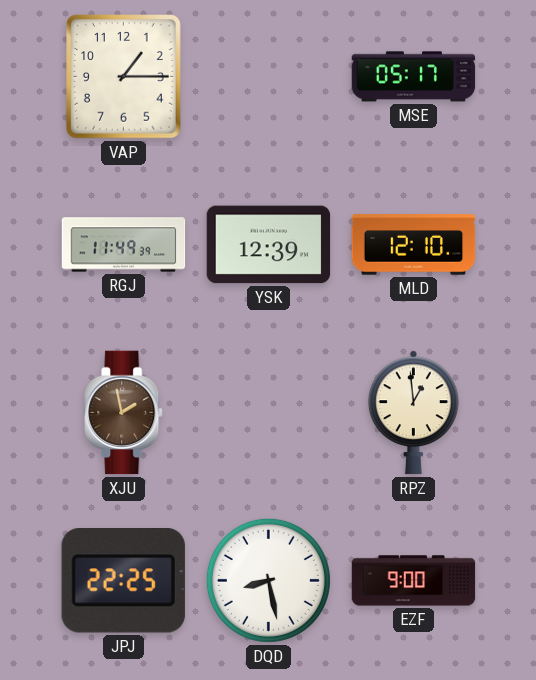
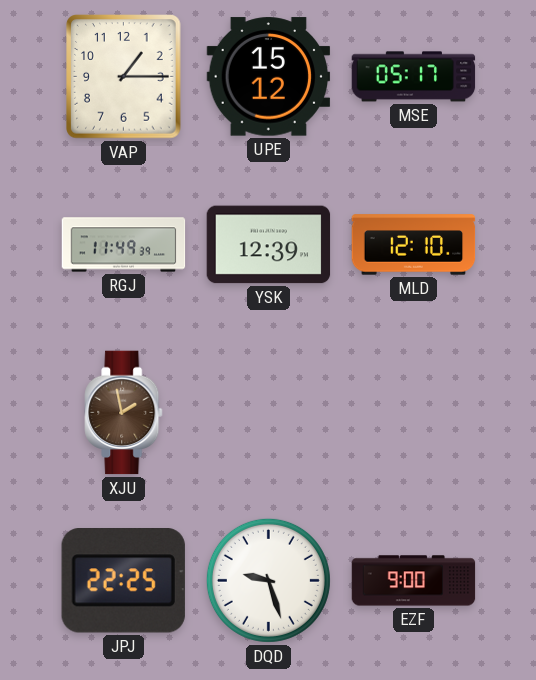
UPE: none -> 15:12
RPZ: 12:59 -> none
DQD: 8:28 -> 9:27
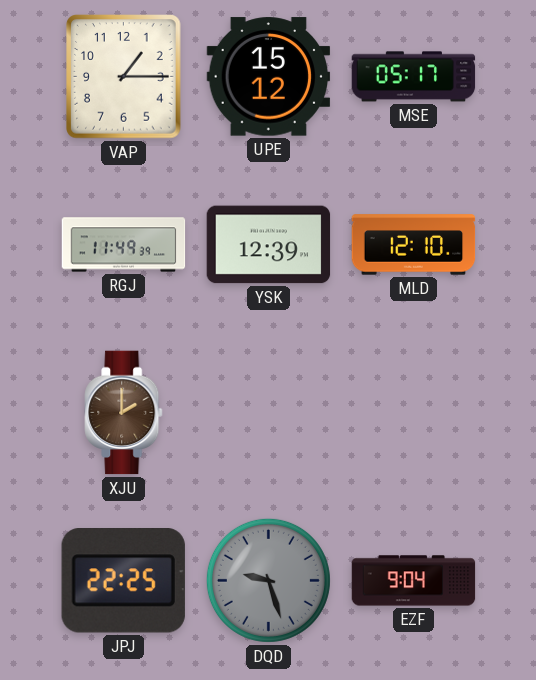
XJU: 1:58 -> 2:00
DQD dial: white -> grey
EZF: 9:00 -> 9:04
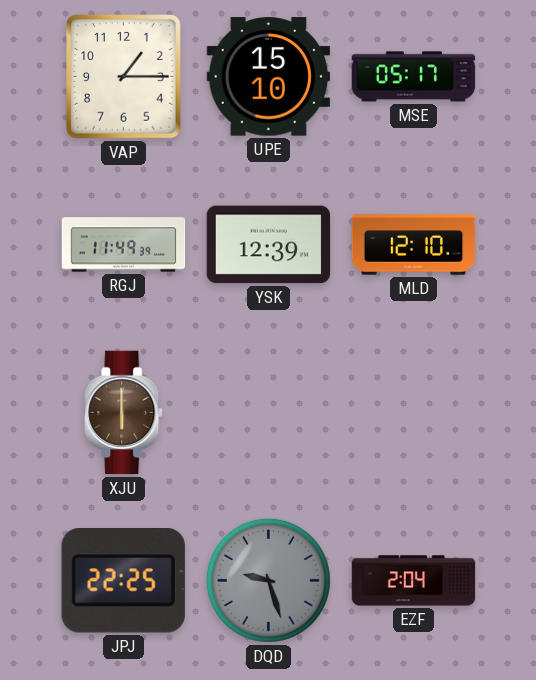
UPE: 15:12 -> 15:10
XJU: 2:00 -> 6:00
EZF: 9:04 -> 2:04
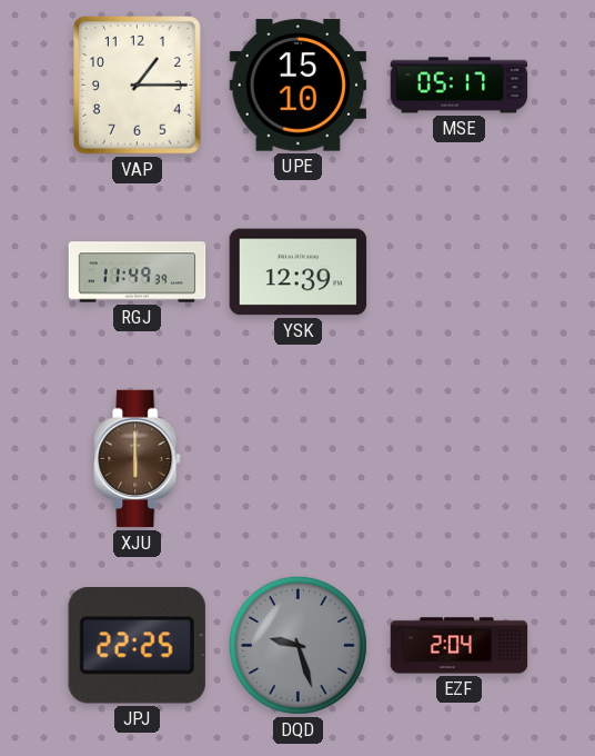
MLD: 12:10 -> none
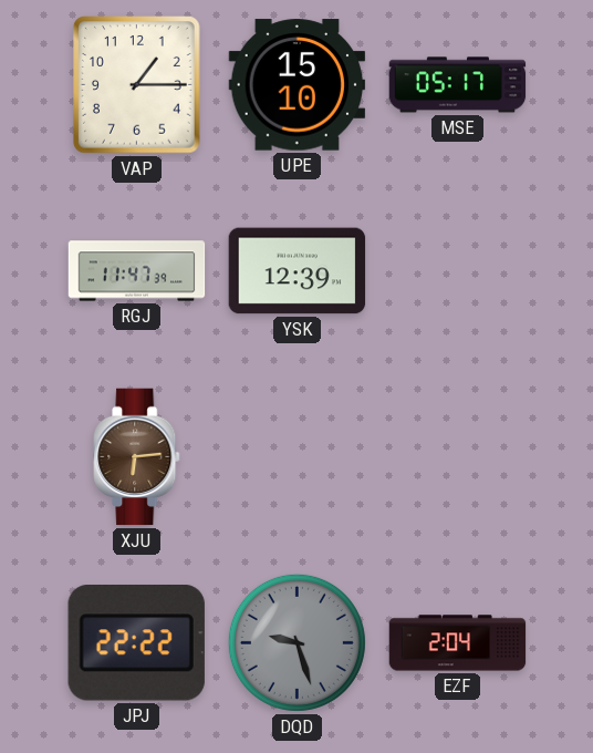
RGJ: 11:49 -> 11:47
XJU: 6:00 -> 6:14
JPJ: 22:25 -> 22:22
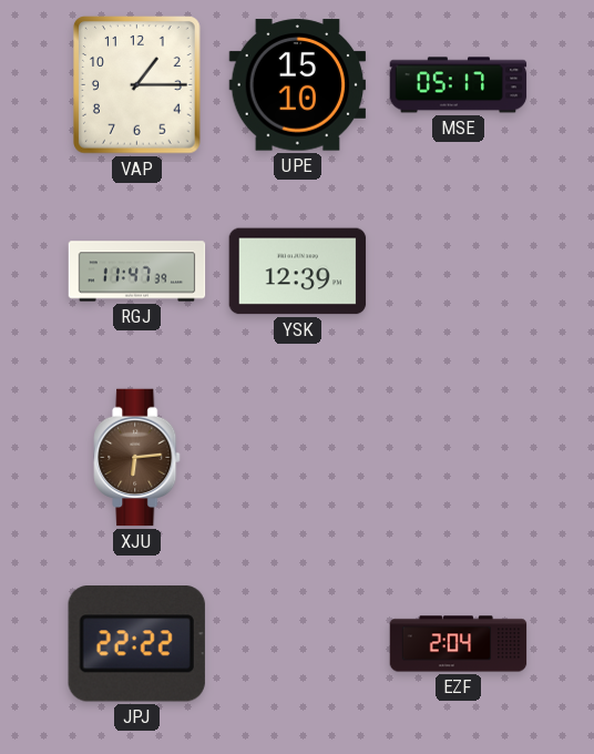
DQD: 9:27 -> none
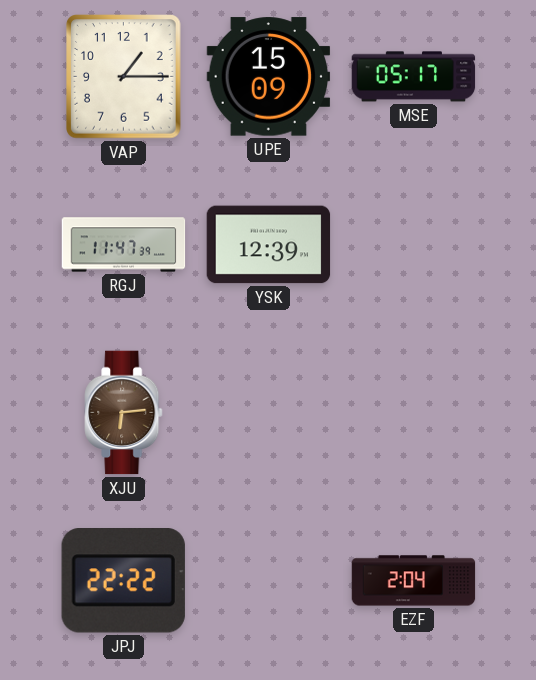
UPE: 15:10 -> 15:09
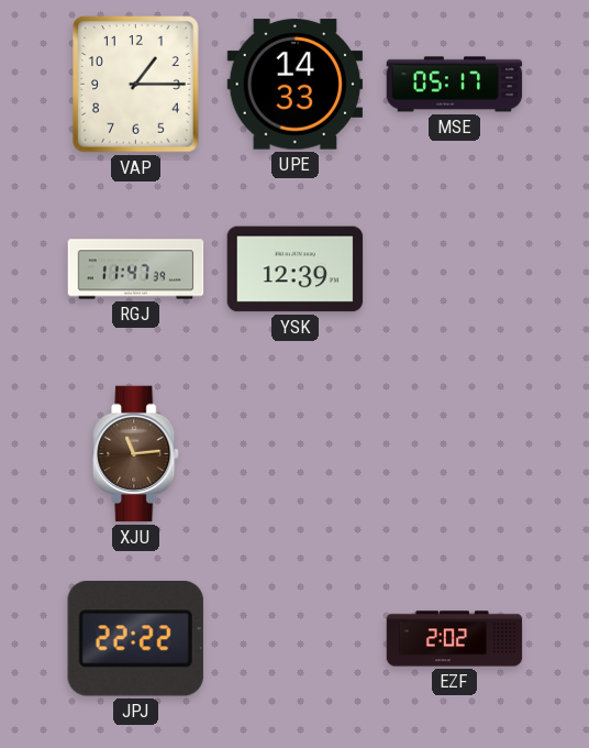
UPE: 15:09 -> 14:33
XJU: 6:14 -> 11:14
EZF: 2:04 -> 2:02
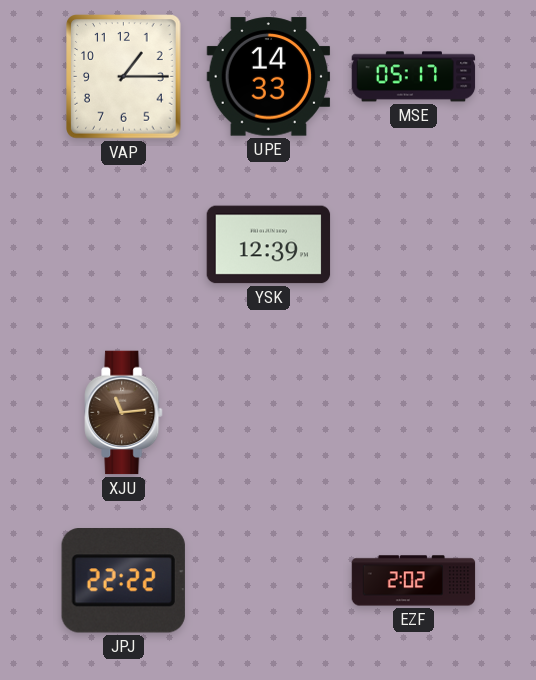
RGJ: 11:47 -> none
